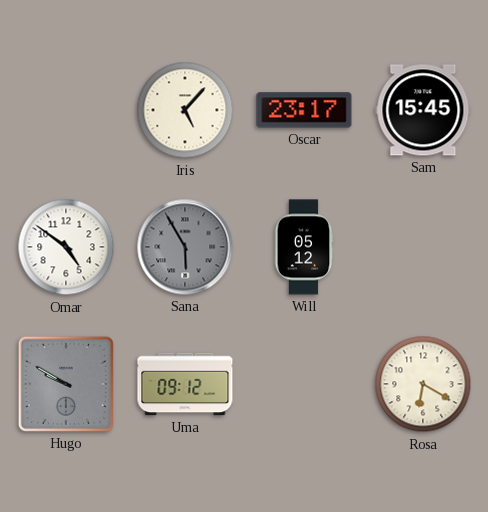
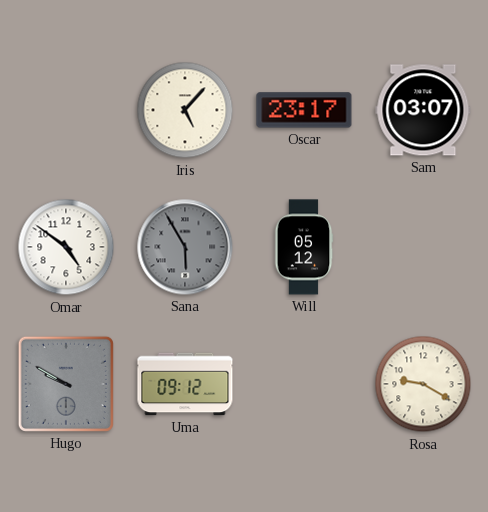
Sam: 15:45 -> 03:07
Rosa: 6:20 -> 9:20
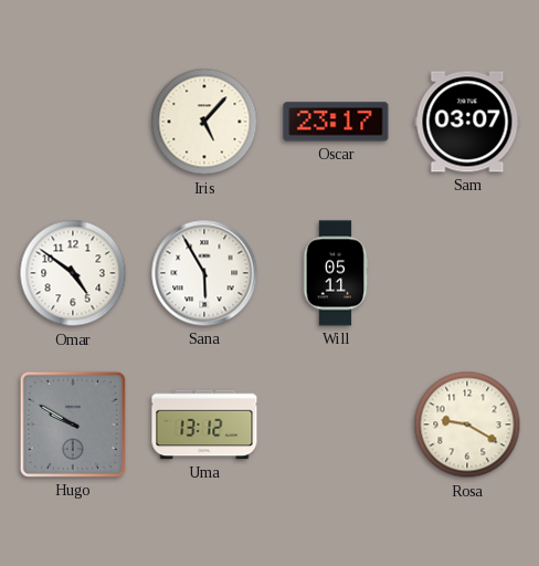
Sana dial: grey -> white
Will: 05:12 -> 05:11
Uma: 09:12 -> 13:12
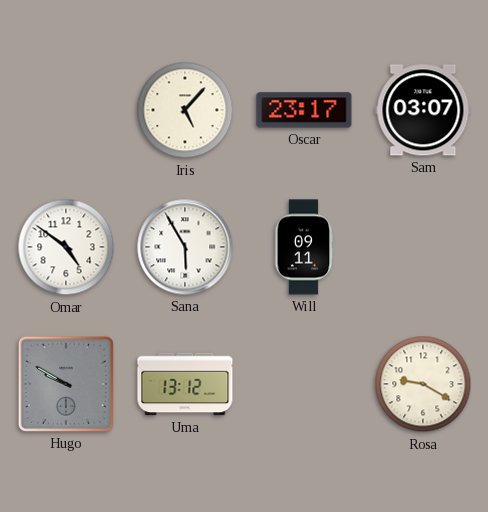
Will: 05:11 -> 09:11
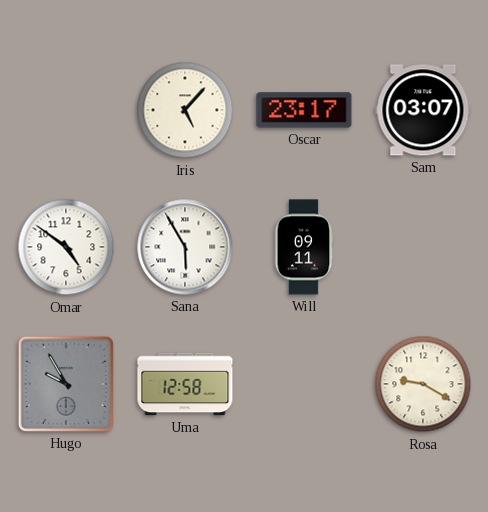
Hugo: 9:50 -> 9:55
Uma: 13:12 -> 12:58
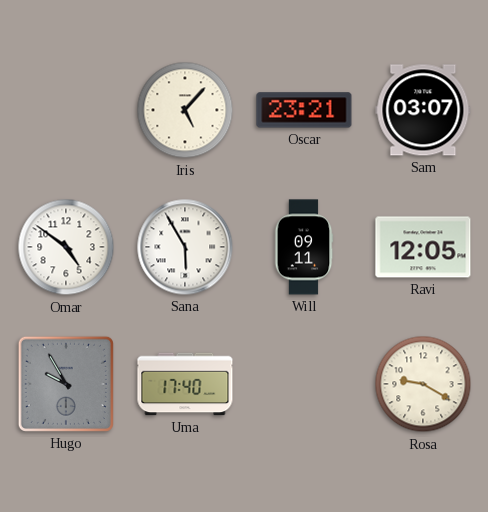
Oscar: 23:17 -> 23:21
Ravi: none -> 12:05
Uma: 12:58 -> 17:40
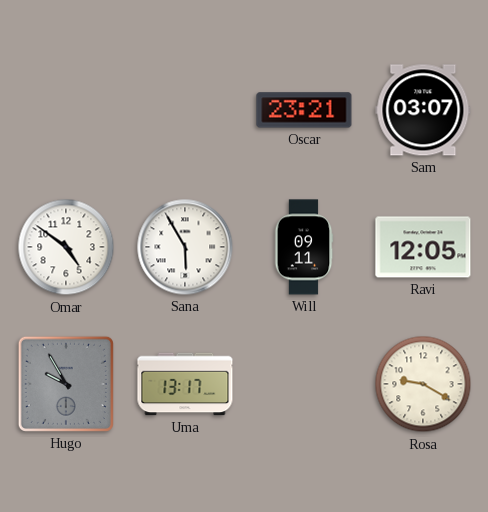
Iris: 5:07 -> none
Uma: 17:40 -> 13:17
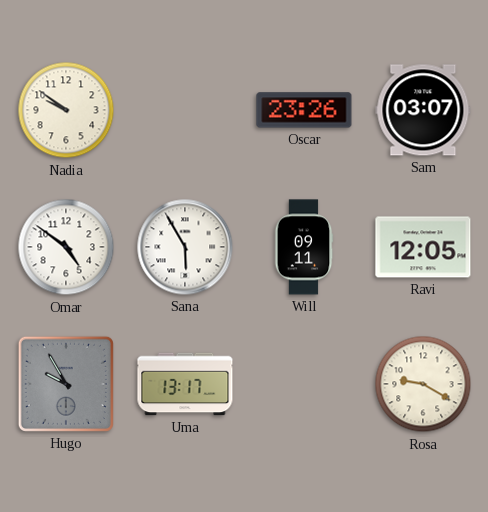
Nadia: none -> 9:51
Oscar: 23:21 -> 23:26
